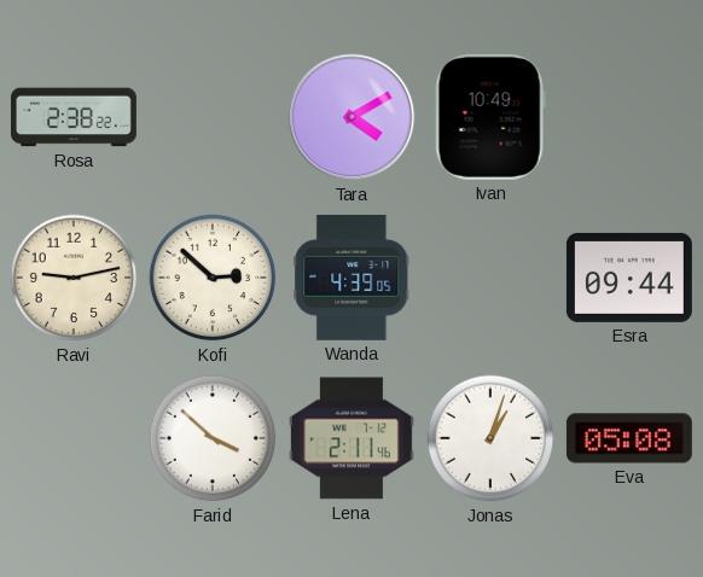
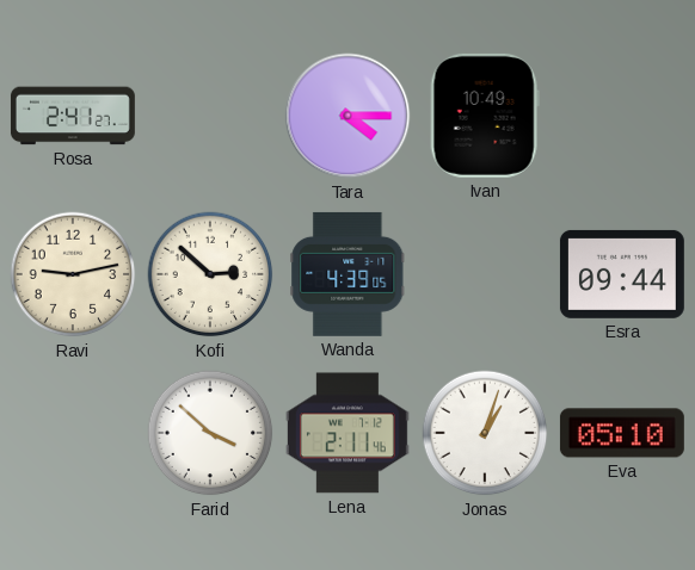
Rosa: 2:38 -> 2:41
Tara: 4:10 -> 4:15
Eva: 05:08 -> 05:10
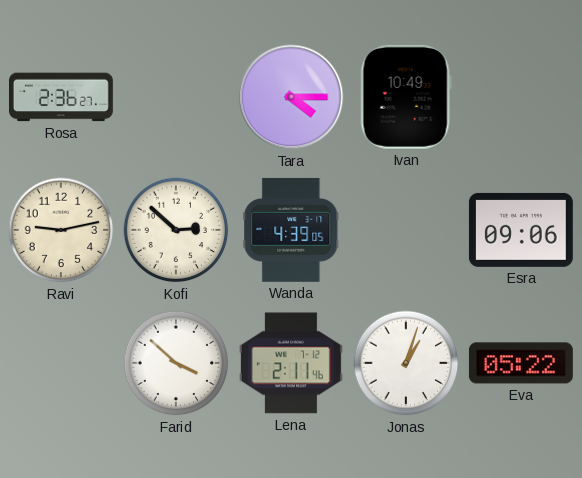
Rosa: 2:41 -> 2:36
Esra: 09:44 -> 09:06
Eva: 05:10 -> 05:22
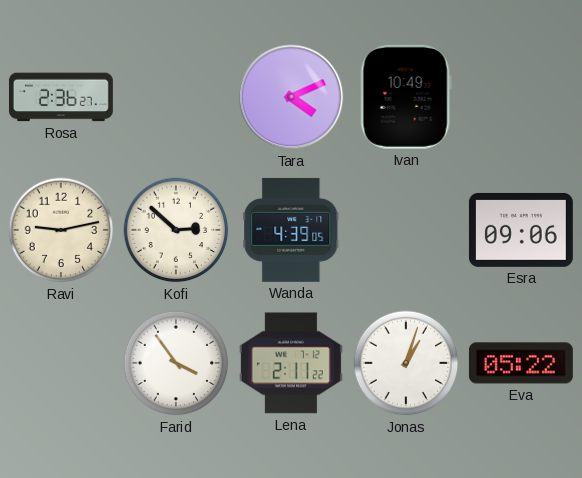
Tara: 4:15 -> 4:11
Farid: 3:52 -> 3:54
Lena: 2:11:46 -> 2:11:22
